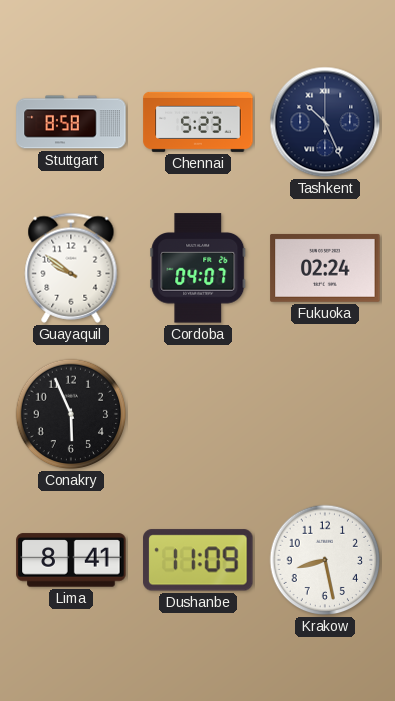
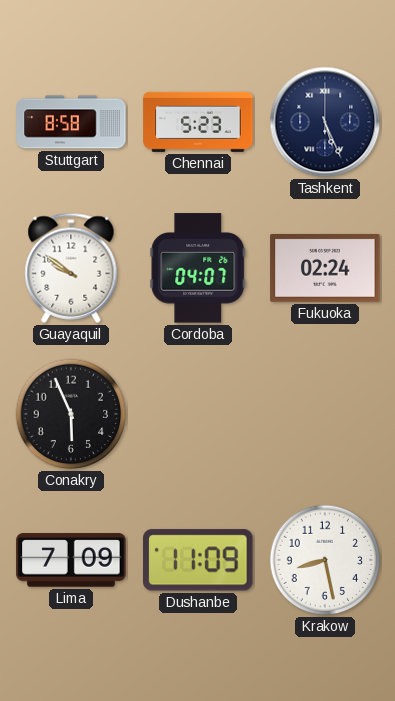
Tashkent: 10:26 -> 5:26
Lima: 8:41 -> 7:09
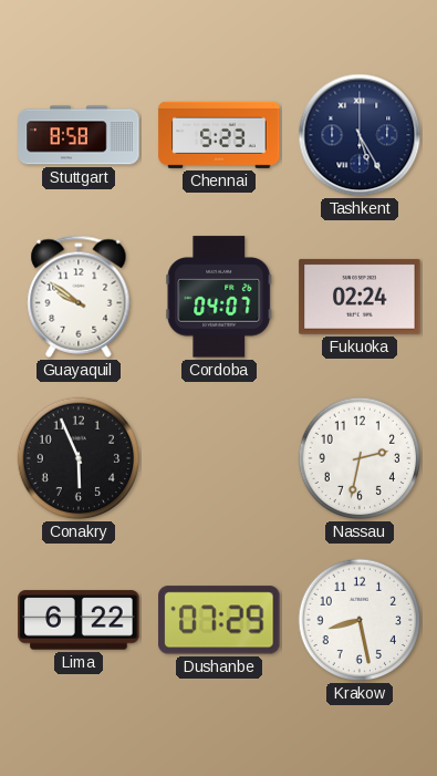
Tashkent: 5:26 -> 5:25
Nassau: none -> 2:32
Lima: 7:09 -> 6:22
Dushanbe: 11:09 -> 07:29
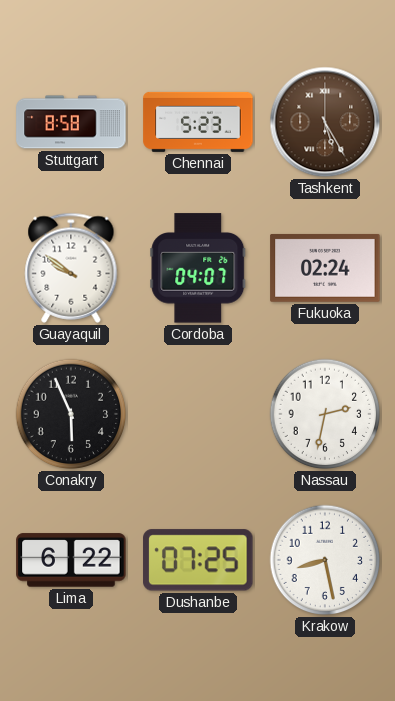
Tashkent dial: navy -> brown
Dushanbe: 07:29 -> 07:25
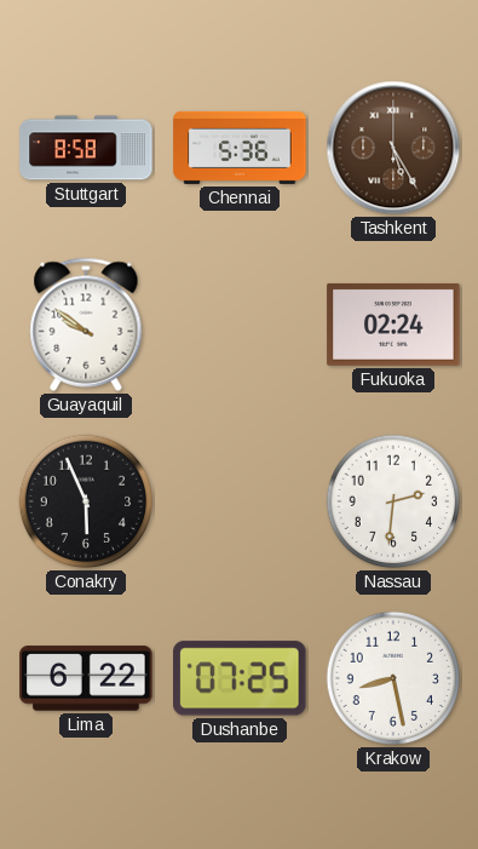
Chennai: 5:23 -> 5:36
Cordoba: 04:07 -> none
Nassau: 2:32 -> 2:31
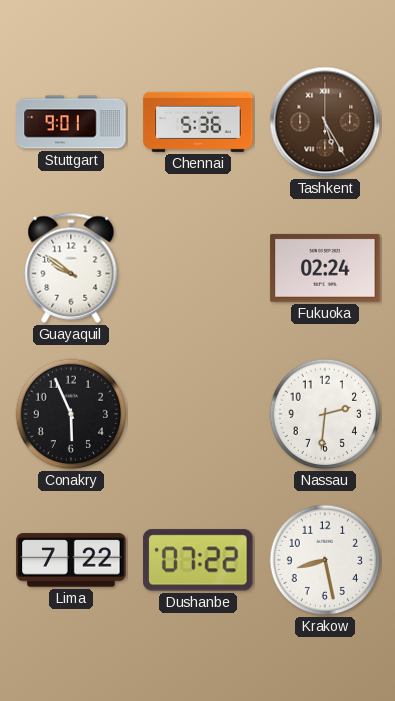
Stuttgart: 8:58 -> 9:01
Lima: 6:22 -> 7:22
Dushanbe: 07:25 -> 07:22
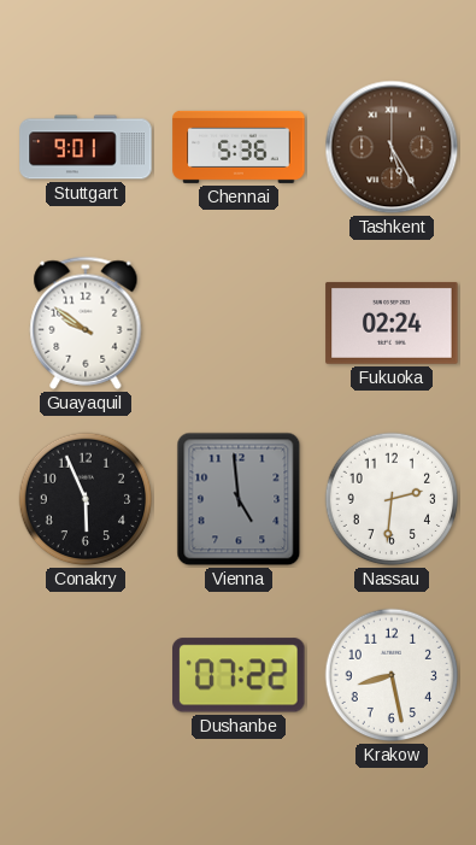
Vienna: none -> 4:59
Lima: 7:22 -> none
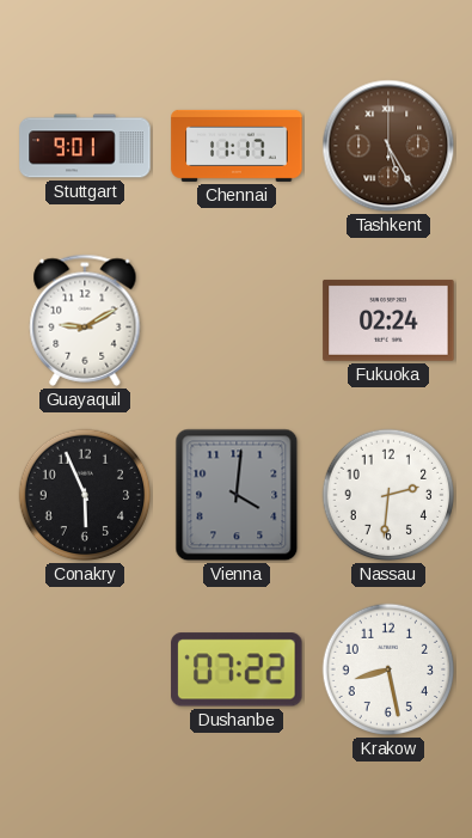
Chennai: 5:36 -> 11:17
Guayaquil: 9:51 -> 9:10
Vienna: 4:59 -> 4:01
